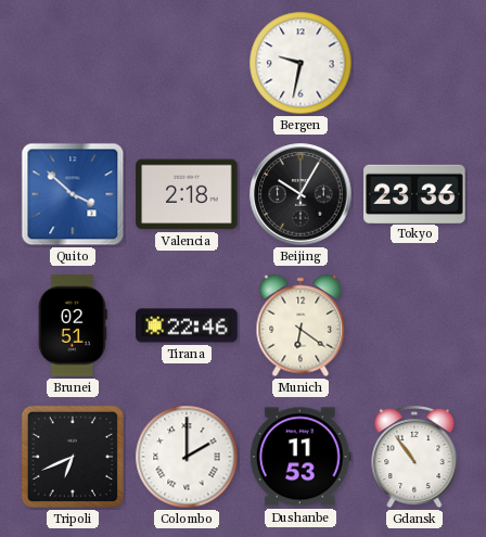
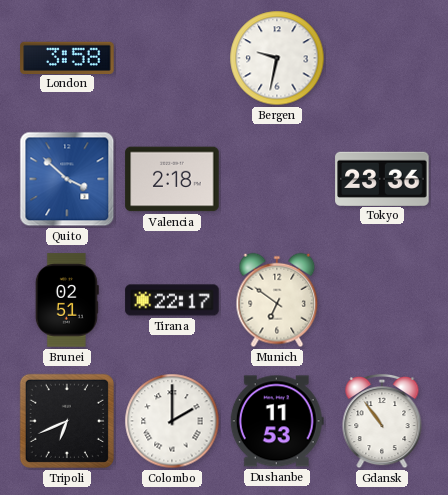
London: none -> 3:58
Beijing: 10:05 -> none
Tirana: 22:46 -> 22:17
Munich: 6:21 -> 6:51
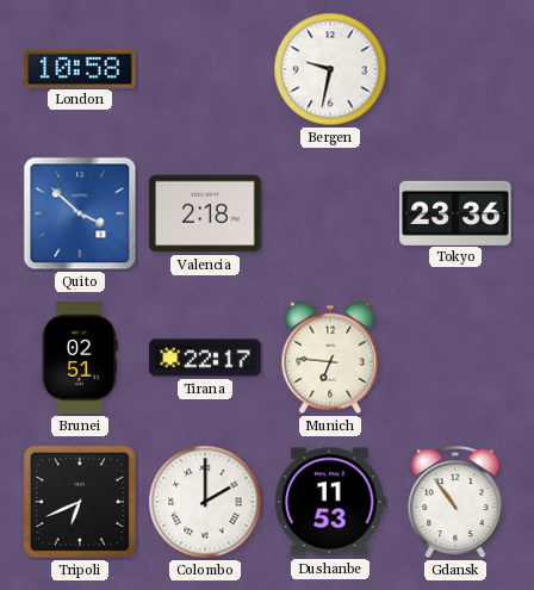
London: 3:58 -> 10:58
Munich: 6:51 -> 6:46
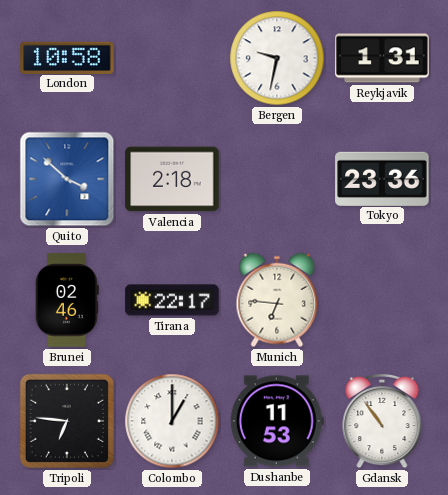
Reykjavik: none -> 1:31
Brunei: 02:51 -> 02:46
Tripoli: 6:41 -> 6:46
Colombo: 2:00 -> 1:00
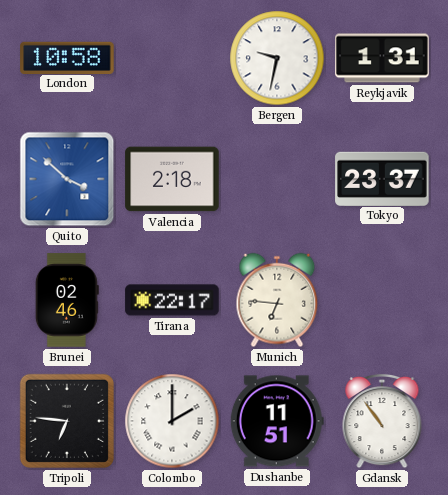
Tokyo: 23:36 -> 23:37
Colombo: 1:00 -> 2:00
Dushanbe: 11:53 -> 11:51
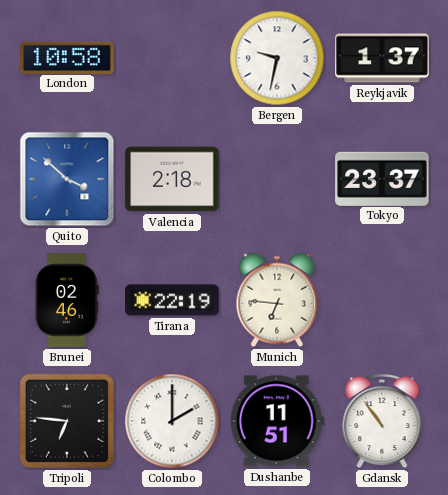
Reykjavik: 1:31 -> 1:37
Tirana: 22:17 -> 22:19
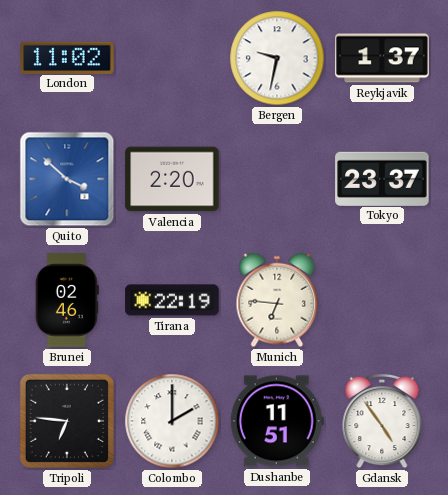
London: 10:58 -> 11:02
Valencia: 2:18 -> 2:20
Gdansk: 10:54 -> 4:54
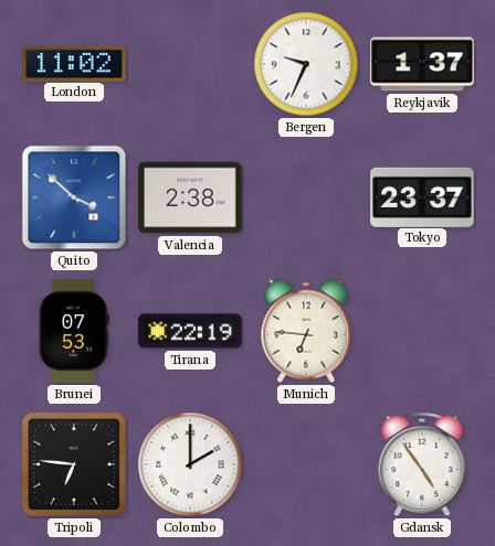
Bergen: 9:32 -> 9:34
Valencia: 2:20 -> 2:38
Brunei: 02:46 -> 07:53
Dushanbe: 11:51 -> none
